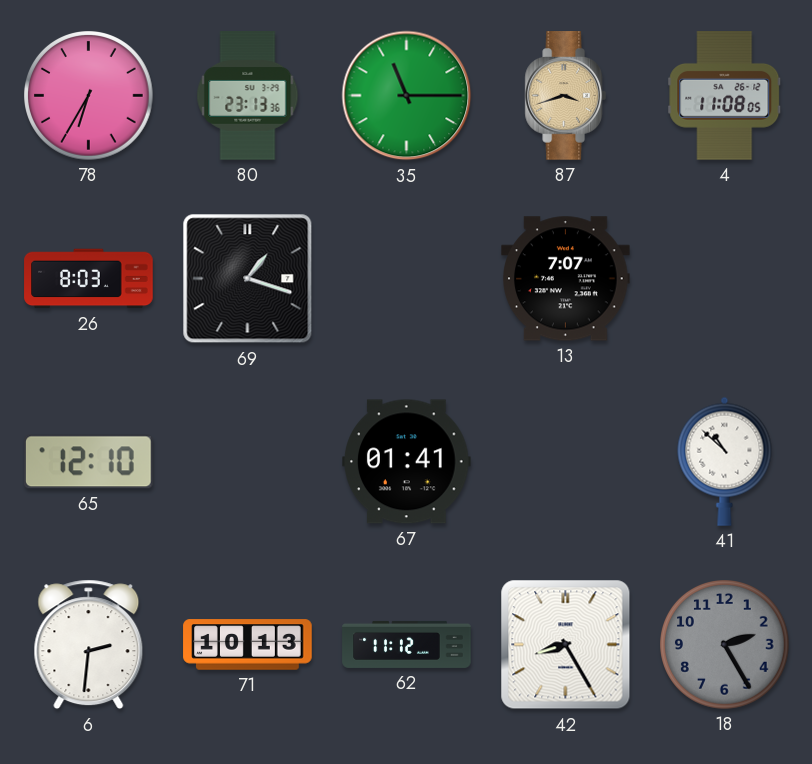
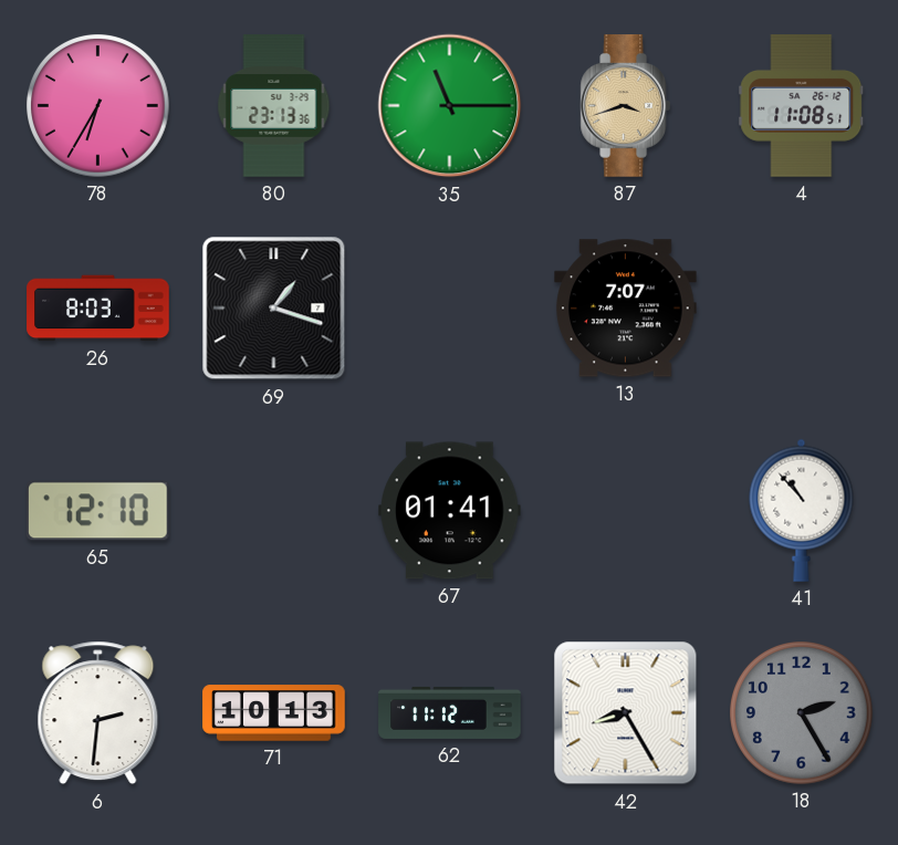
4: 11:08:05 -> 11:08:51
41: 10:52 -> 10:53
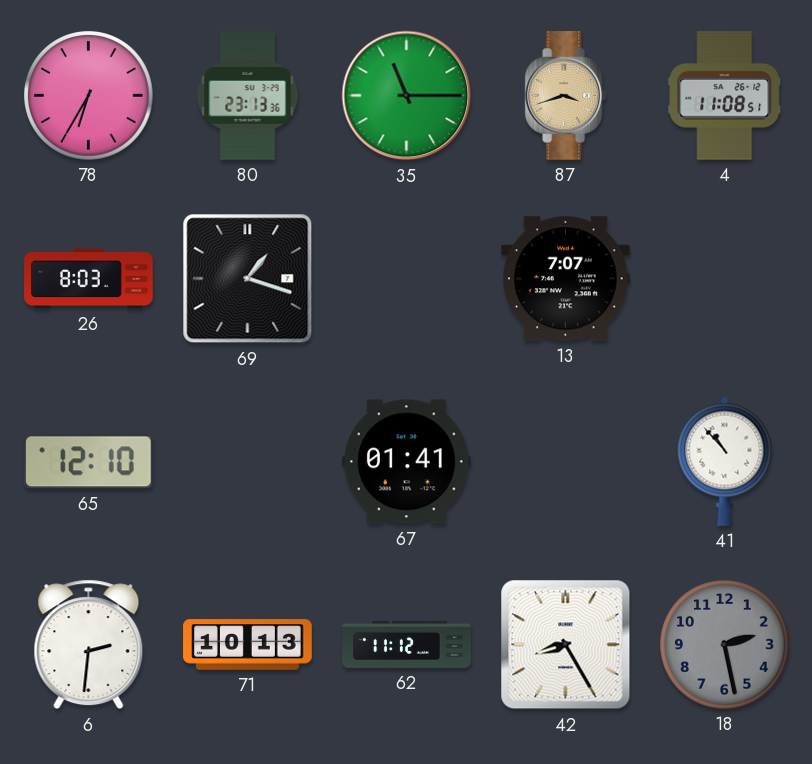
18: 2:25 -> 2:28
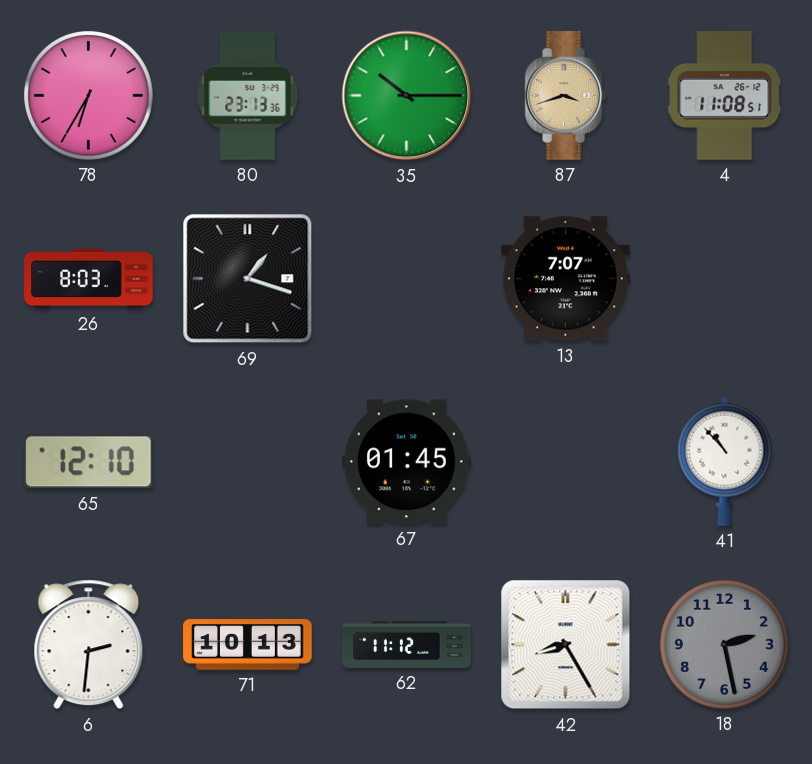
35: 11:15 -> 10:15
67: 01:41 -> 01:45
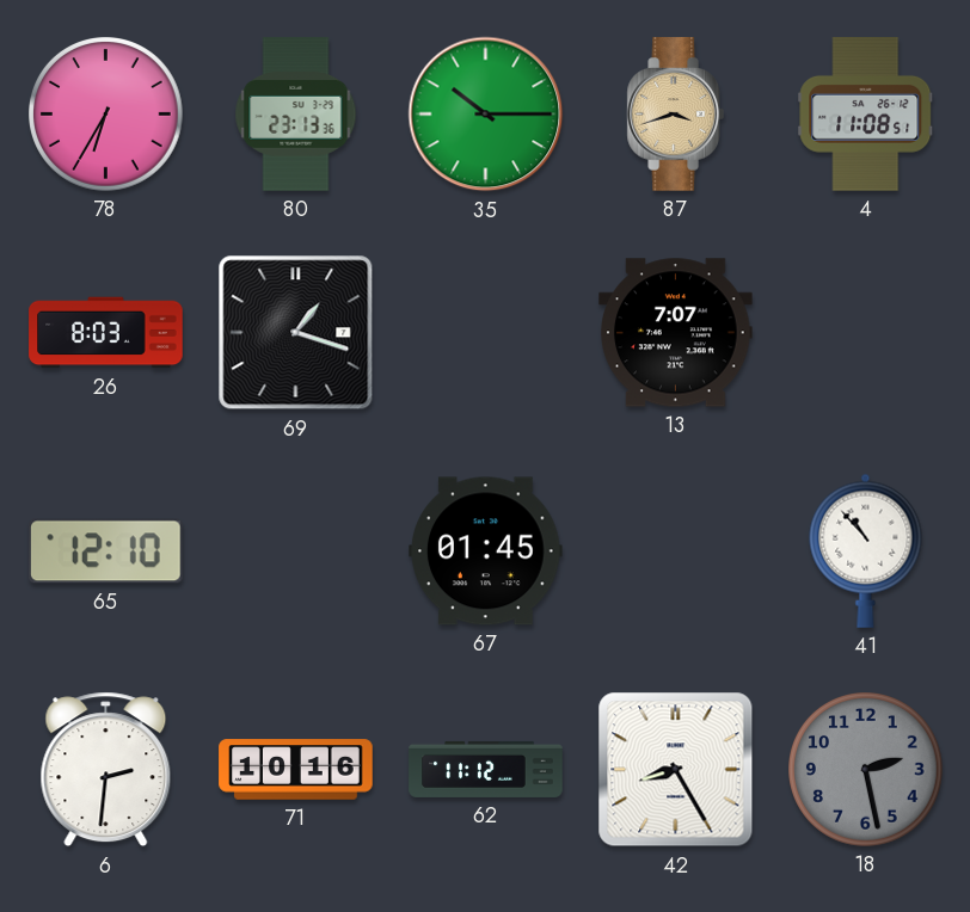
71: 10:13 -> 10:16
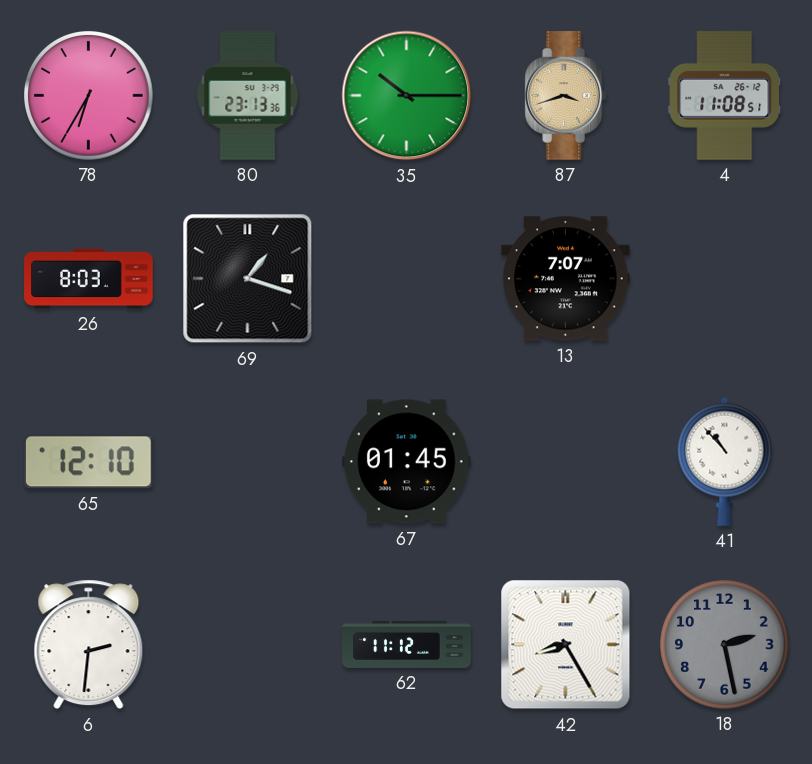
71: 10:16 -> none
